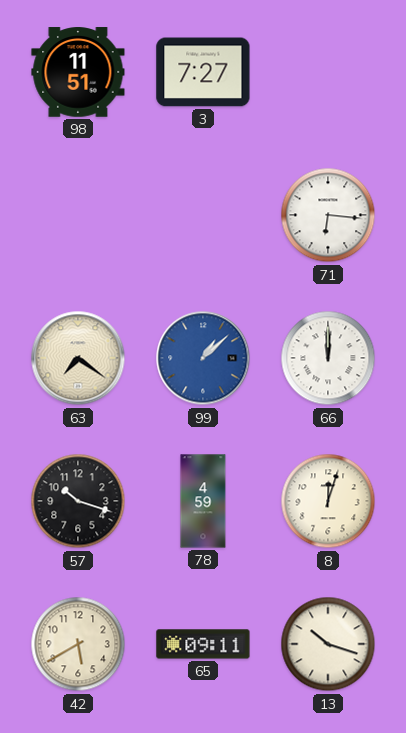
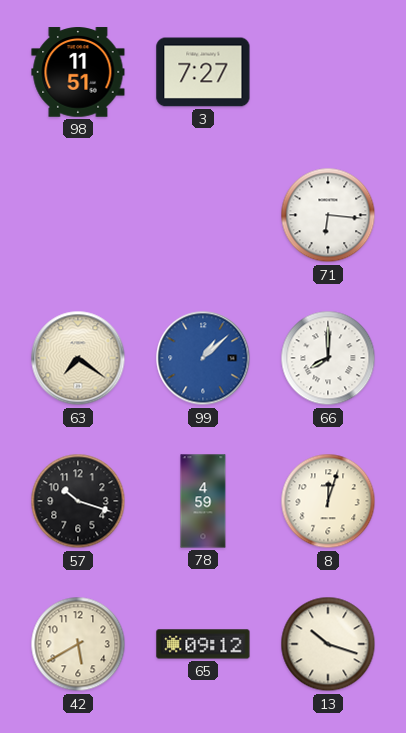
66: 12:00 -> 8:00
65: 09:11 -> 09:12
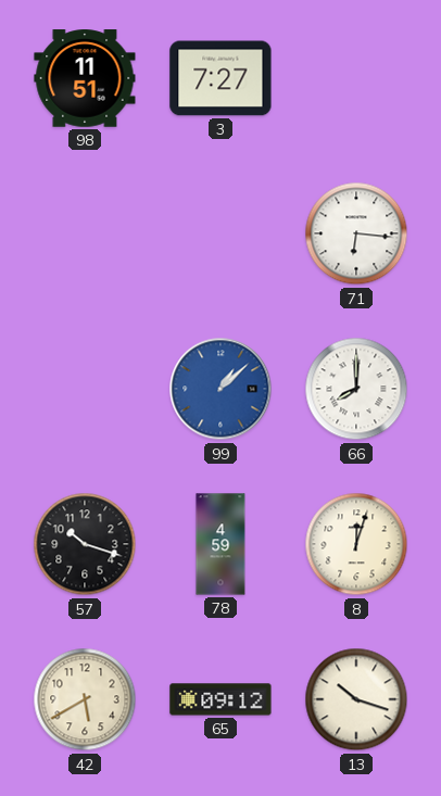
63: 7:21 -> none
